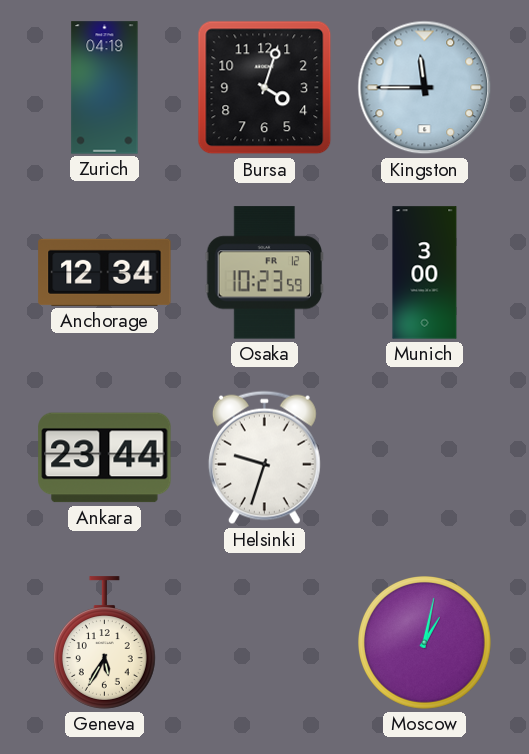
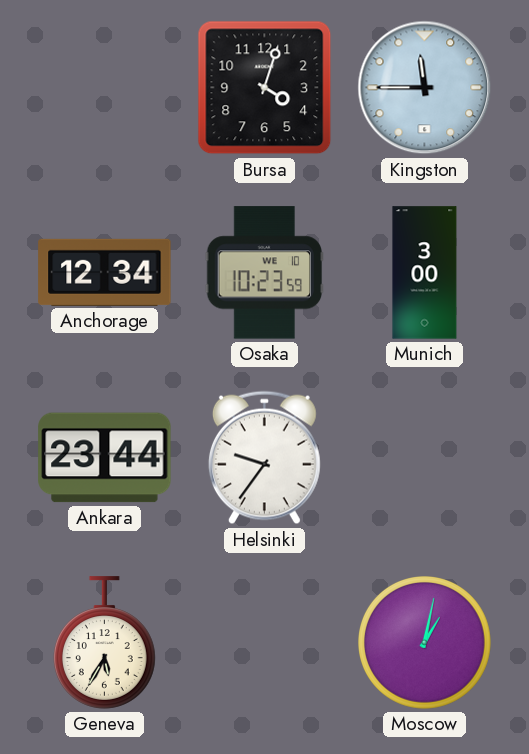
Zurich: 04:19 -> none
Osaka date: FR 12 -> WE 10
Helsinki: 9:33 -> 9:36
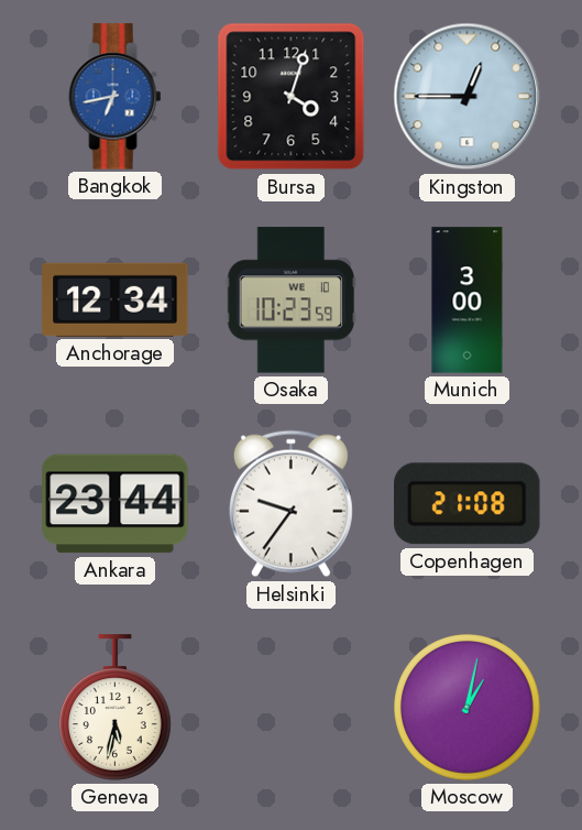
Bangkok: none -> 6:43
Kingston: 11:45 -> 12:45
Copenhagen: none -> 21:08
Geneva: 5:35 -> 5:32
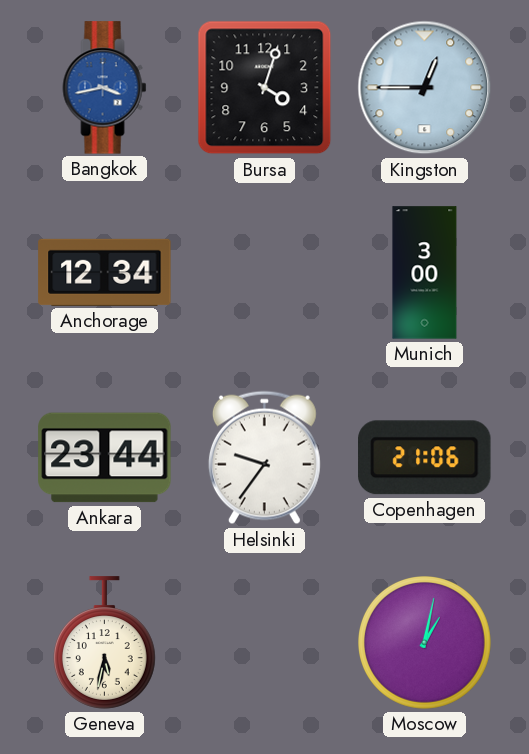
Bangkok: 6:43 -> 3:43
Osaka: 10:23 -> none
Copenhagen: 21:08 -> 21:06
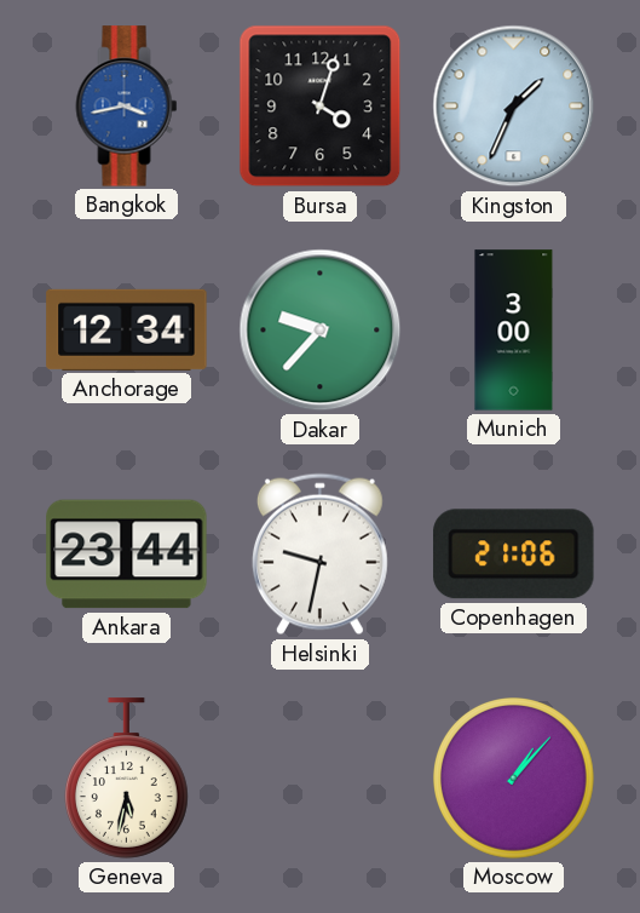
Kingston: 12:45 -> 1:34
Dakar: none -> 9:37
Helsinki: 9:36 -> 9:32
Moscow: 1:02 -> 1:07
